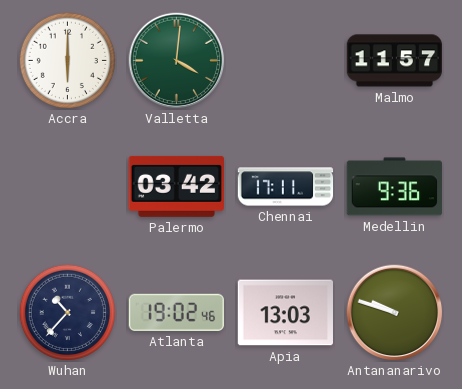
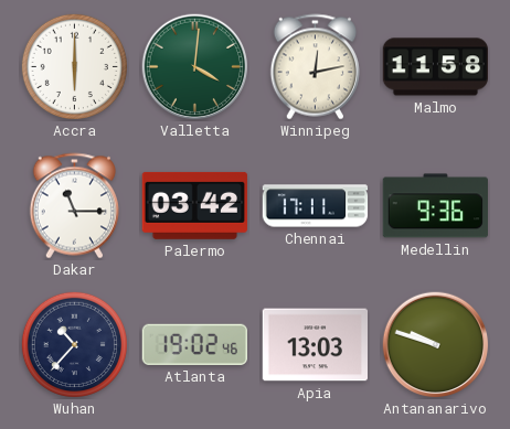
Winnipeg: none -> 12:13
Malmo: 11:57 -> 11:58
Dakar: none -> 11:15
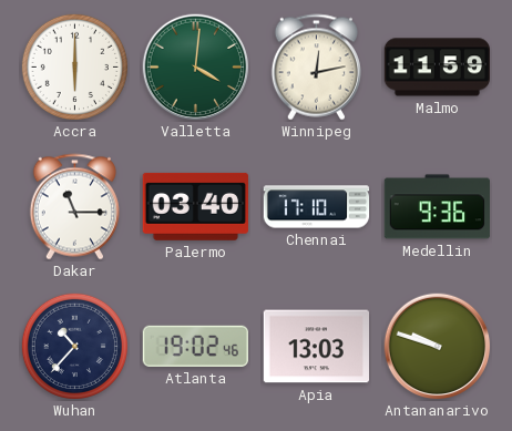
Malmo: 11:58 -> 11:59
Palermo: 03:42 -> 03:40
Chennai: 17:11 -> 17:10
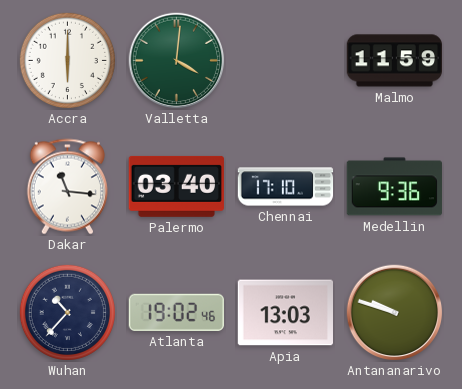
Winnipeg: 12:13 -> none
Dakar: 11:15 -> 11:16
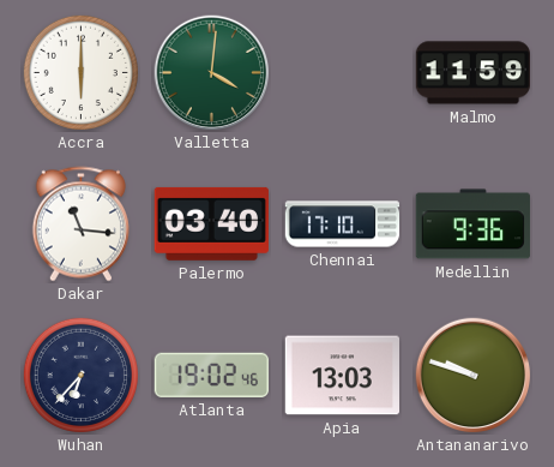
Wuhan: 10:37 -> 6:37
